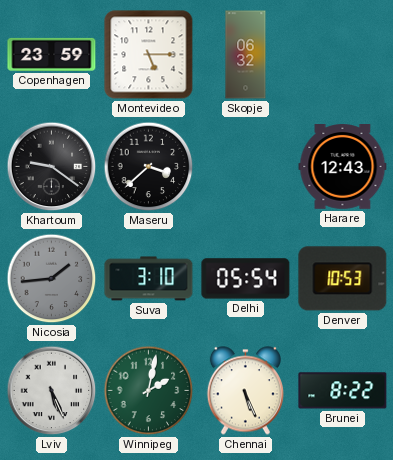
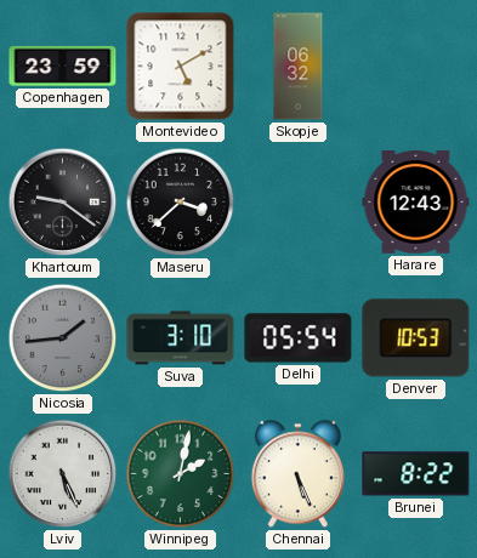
Montevideo: 5:15 -> 5:10
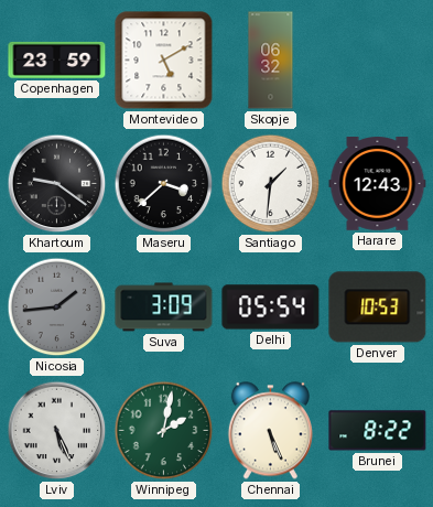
Santiago: none -> 1:31
Suva: 3:10 -> 3:09
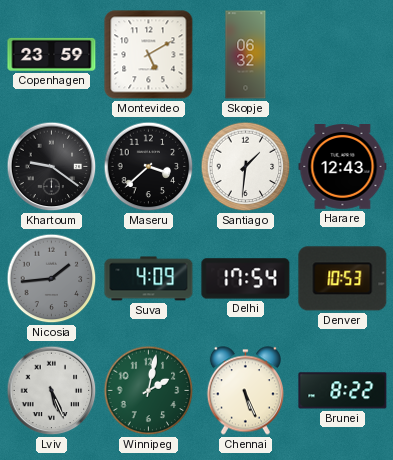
Suva: 3:09 -> 4:09
Delhi: 05:54 -> 17:54
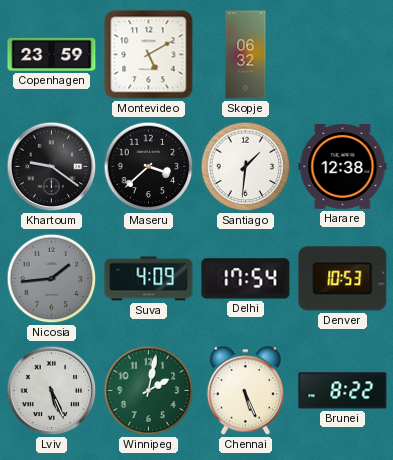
Harare: 12:43 -> 12:38
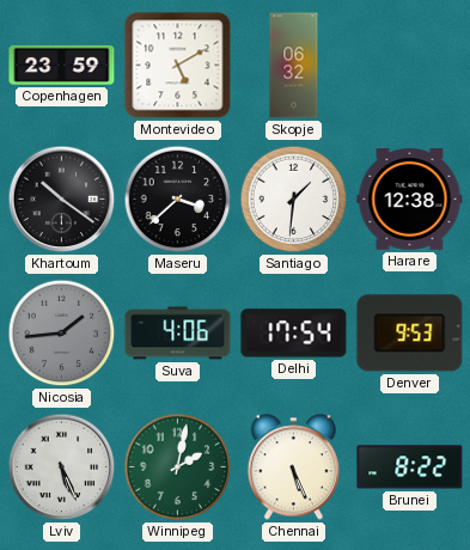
Khartoum: 9:21 -> 10:21
Suva: 4:09 -> 4:06
Denver: 10:53 -> 9:53
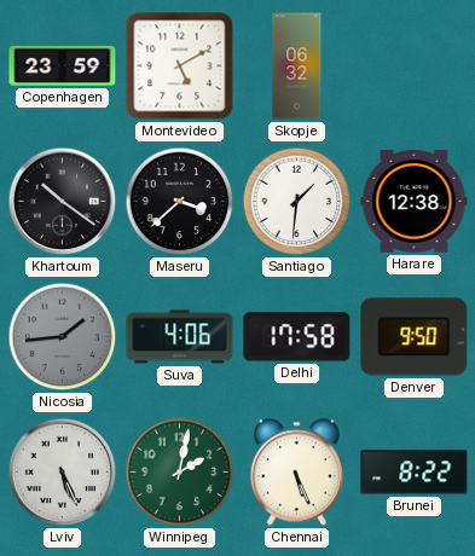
Delhi: 17:54 -> 17:58
Denver: 9:53 -> 9:50
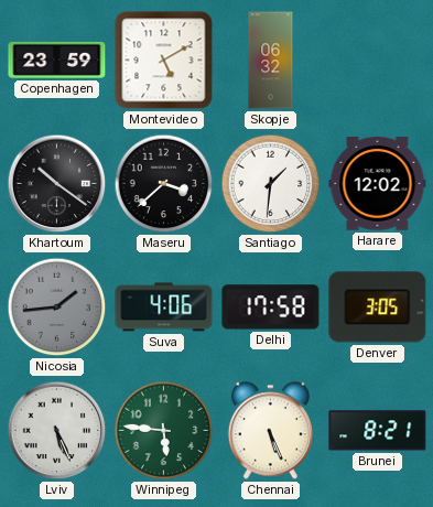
Harare: 12:38 -> 12:02
Denver: 9:50 -> 3:05
Winnipeg: 2:02 -> 5:46
Brunei: 8:22 -> 8:21
